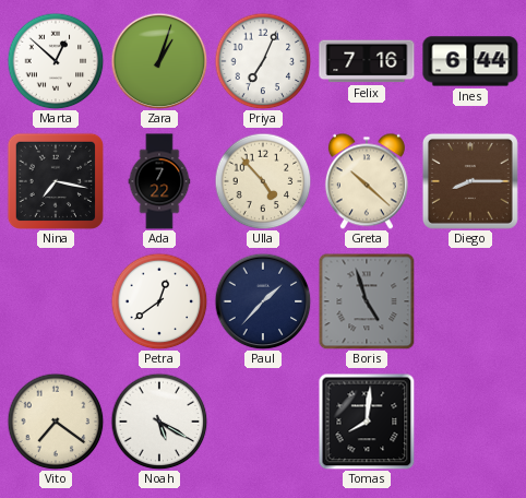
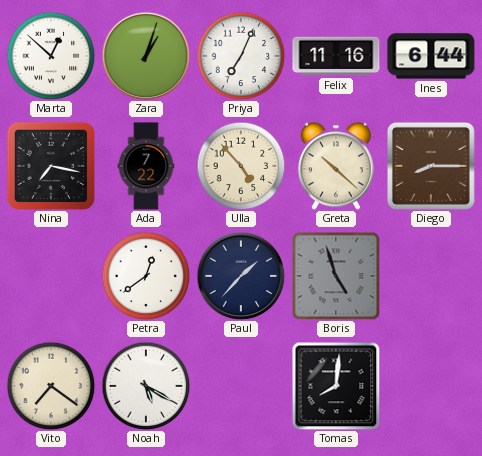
Felix: 7:16 -> 11:16
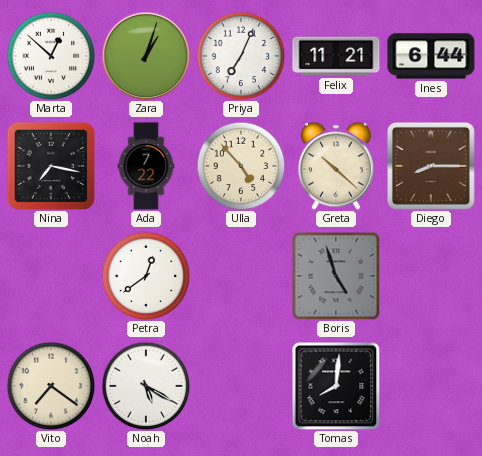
Felix: 11:16 -> 11:21
Paul: 1:37 -> none
